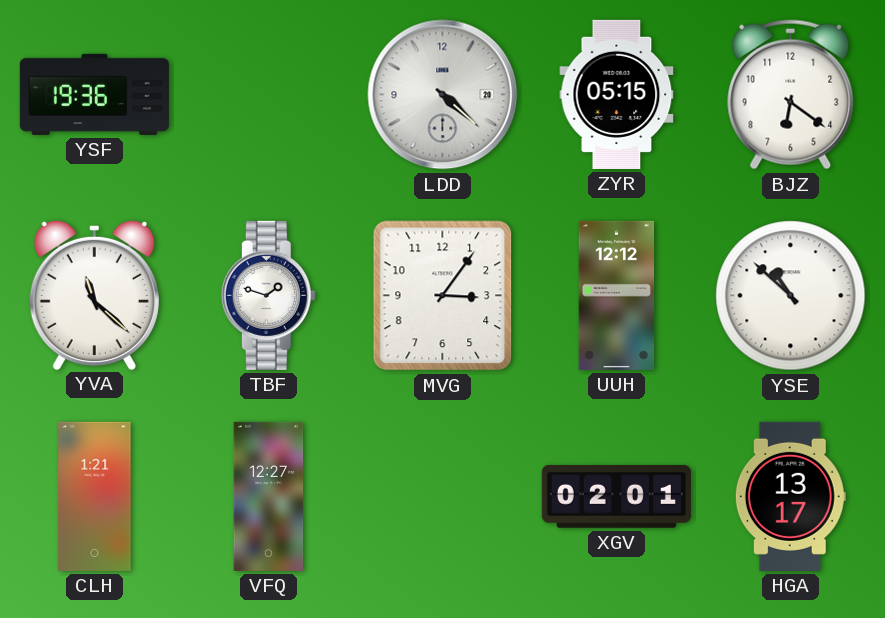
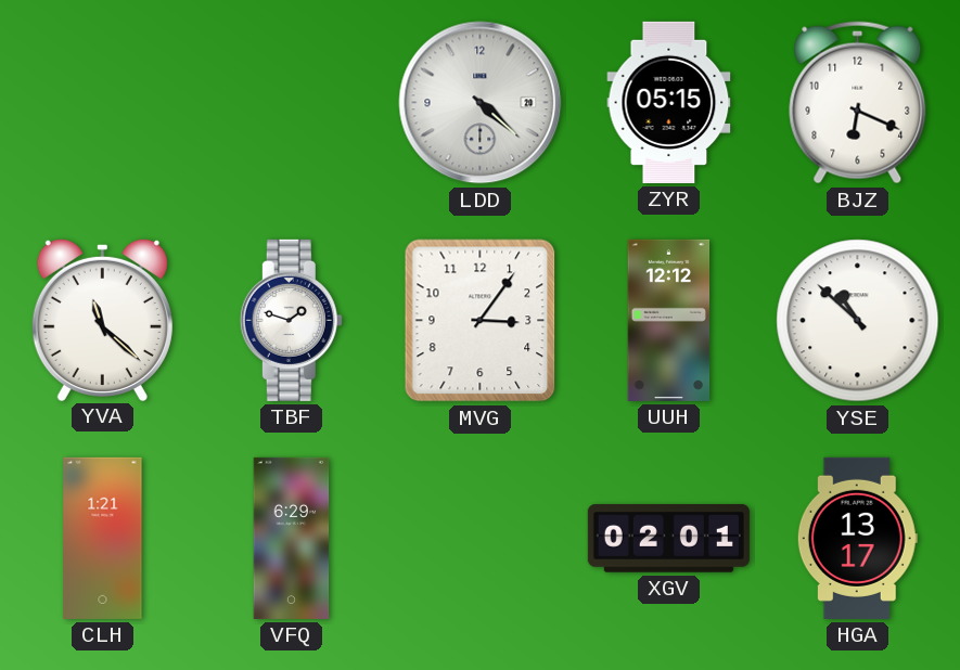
YSF: 19:36 -> none
BJZ: 6:21 -> 6:19
VFQ: 12:27 -> 6:29
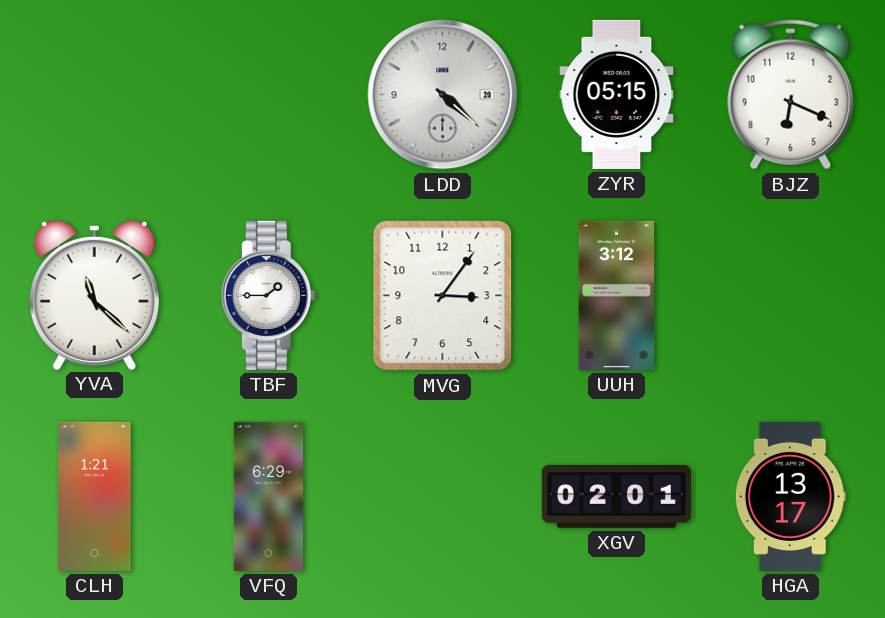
TBF: 1:48 -> 1:45
UUH: 12:12 -> 3:12
YSE: 10:52 -> none
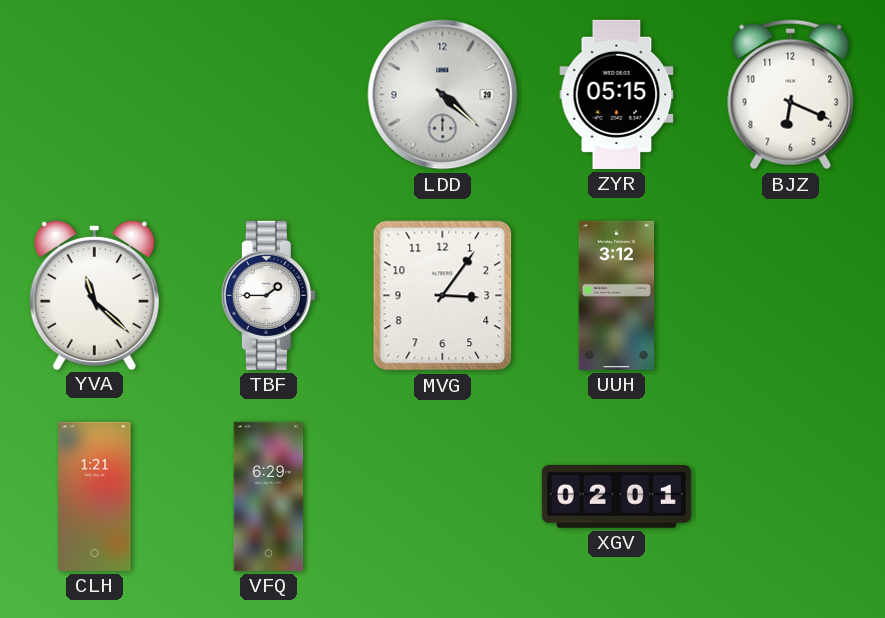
HGA: 13:17 -> none
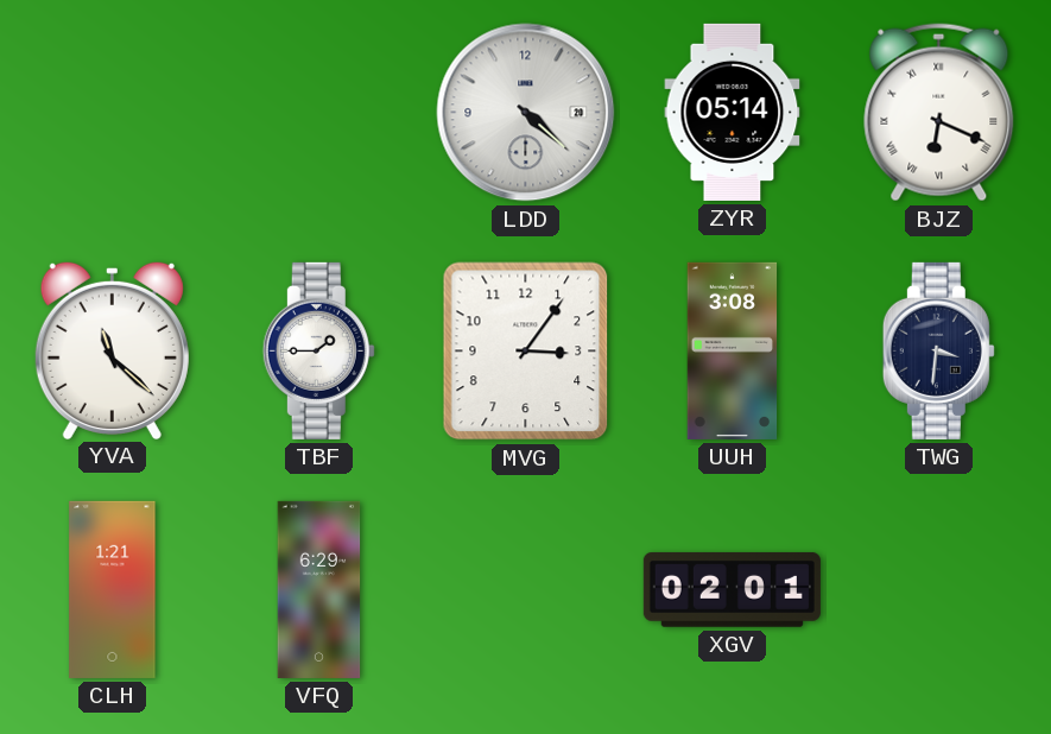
ZYR: 05:15 -> 05:14
BJZ numerals: Arabic -> Roman
UUH: 3:12 -> 3:08
TWG: none -> 3:31
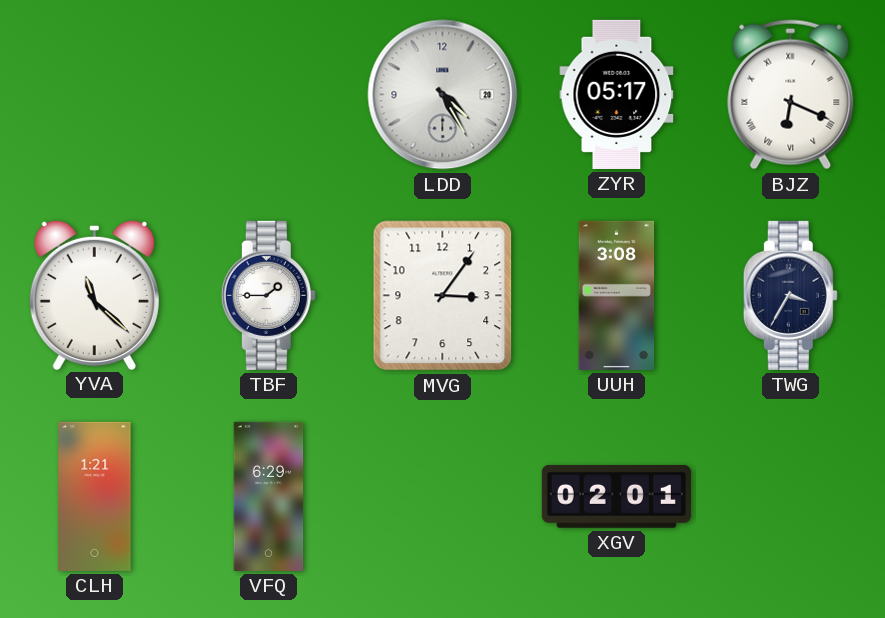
LDD: 4:22 -> 4:25
ZYR: 05:14 -> 05:17
TWG: 3:31 -> 3:35
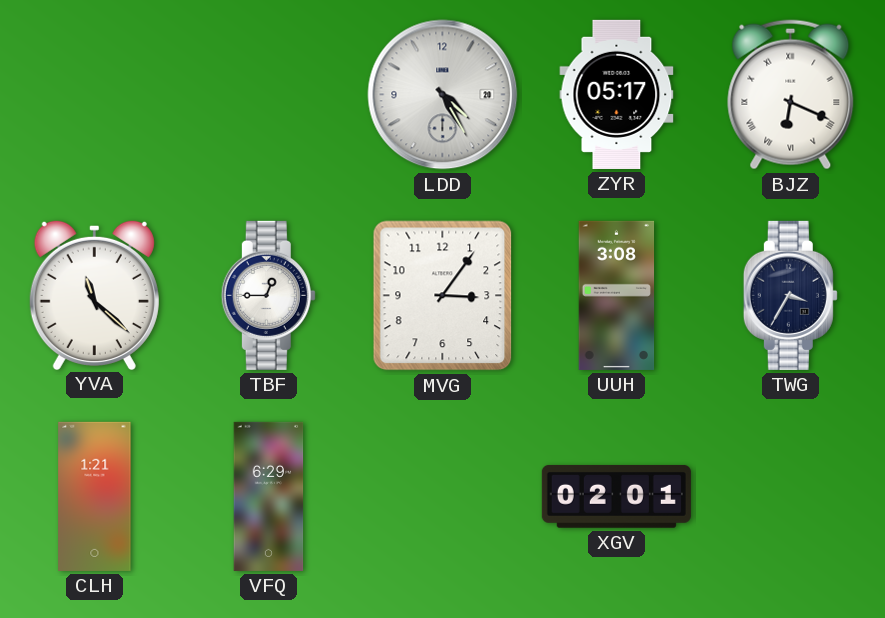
TBF: 1:45 -> 12:45
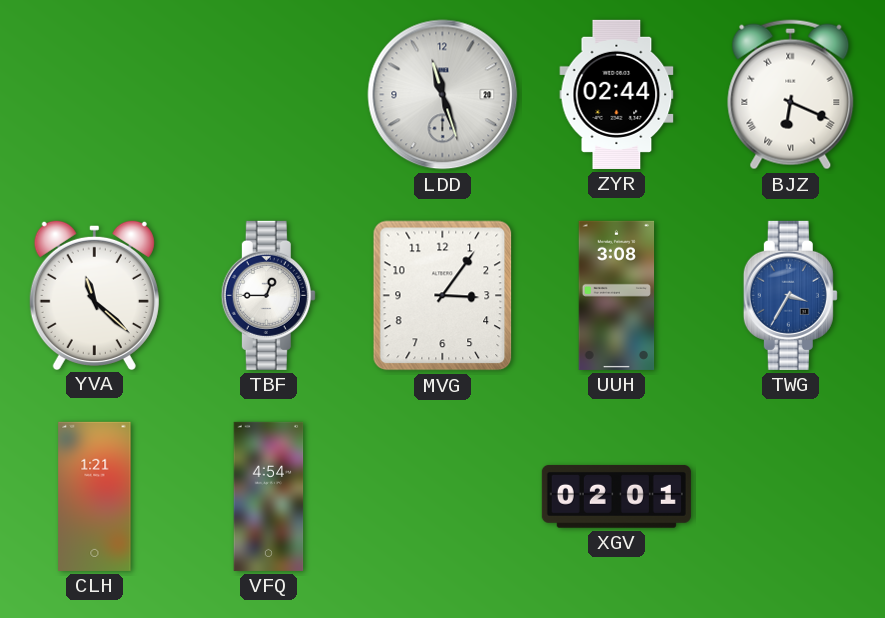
LDD: 4:25 -> 11:27
ZYR: 05:17 -> 02:44
TWG dial: navy -> blue
VFQ: 6:29 -> 4:54
